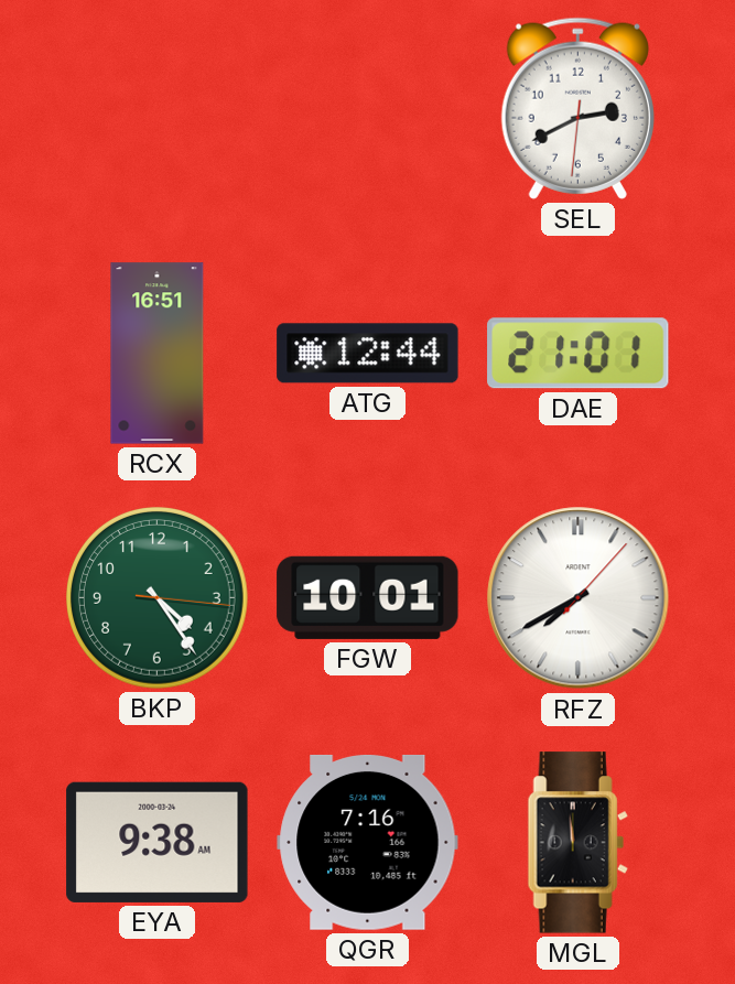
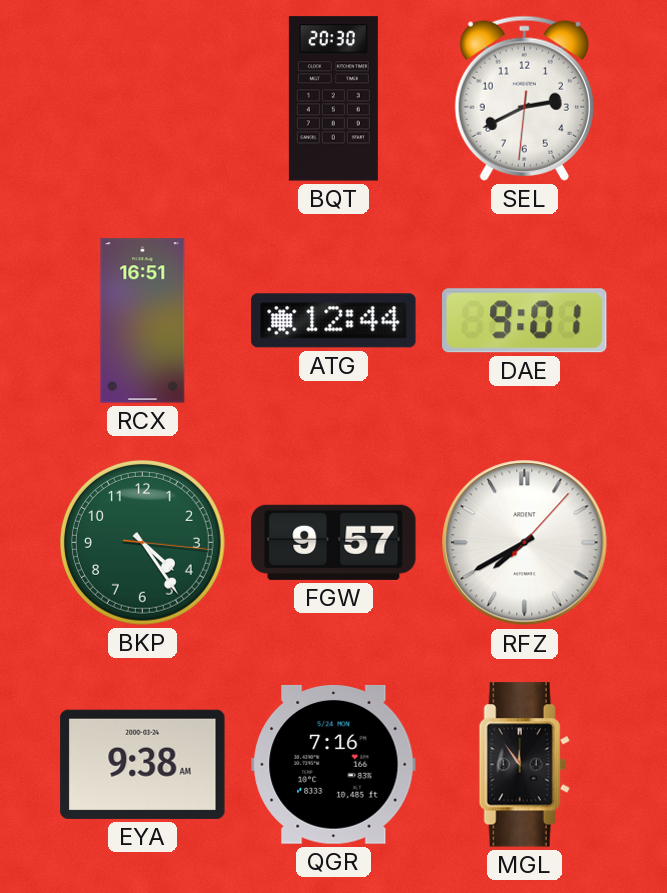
BQT: none -> 20:30
DAE: 21:01 -> 9:01
FGW: 10:01 -> 9:57
MGL: 11:59 -> 11:54
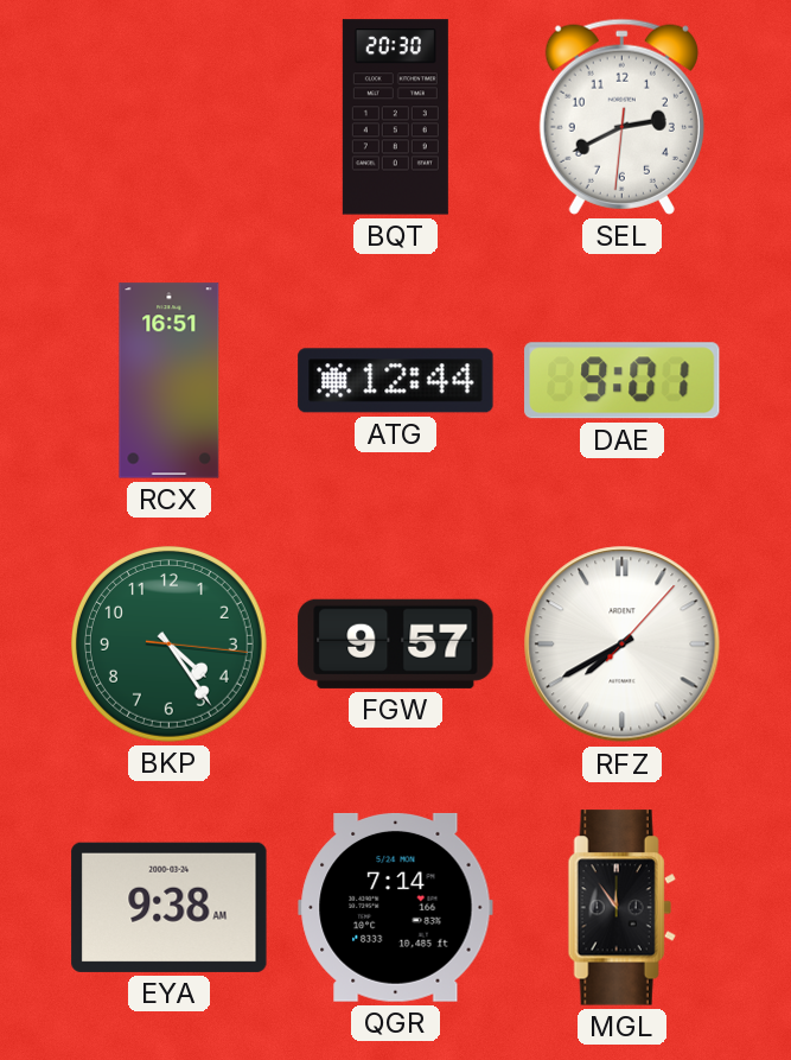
QGR: 7:16 -> 7:14
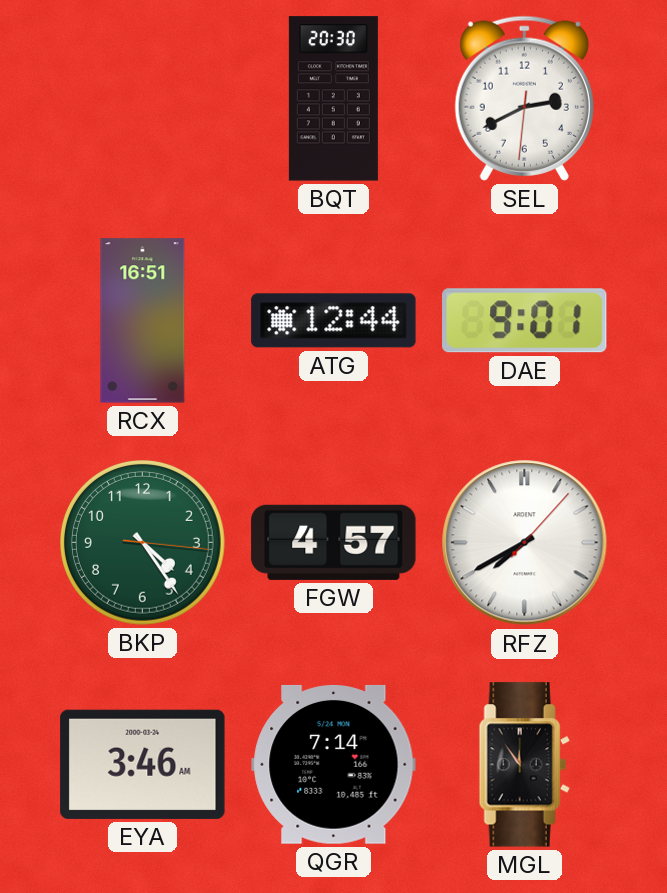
FGW: 9:57 -> 4:57
EYA: 9:38 -> 3:46
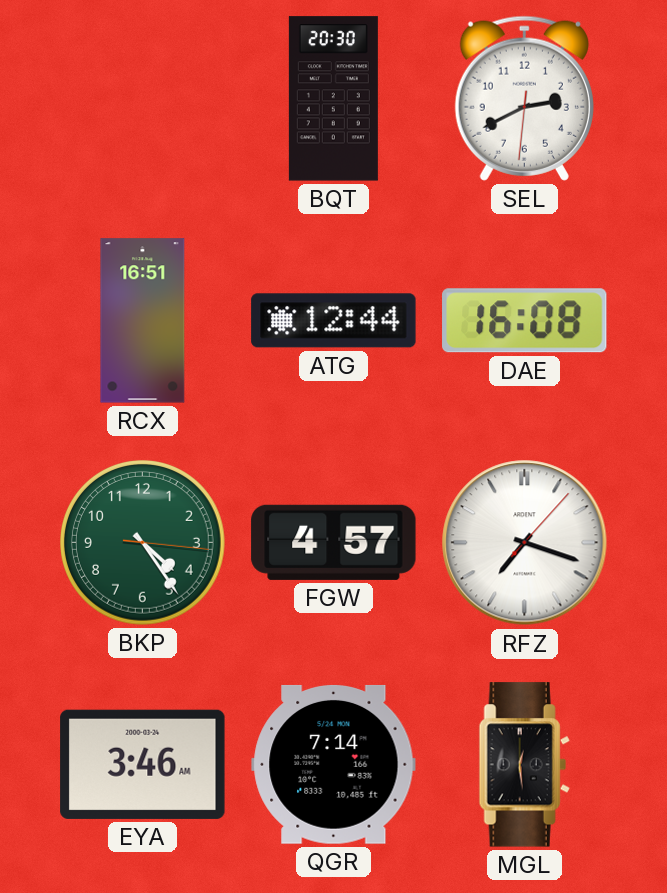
DAE: 9:01 -> 16:08
RFZ: 7:40 -> 7:18
MGL: 11:54 -> 12:29
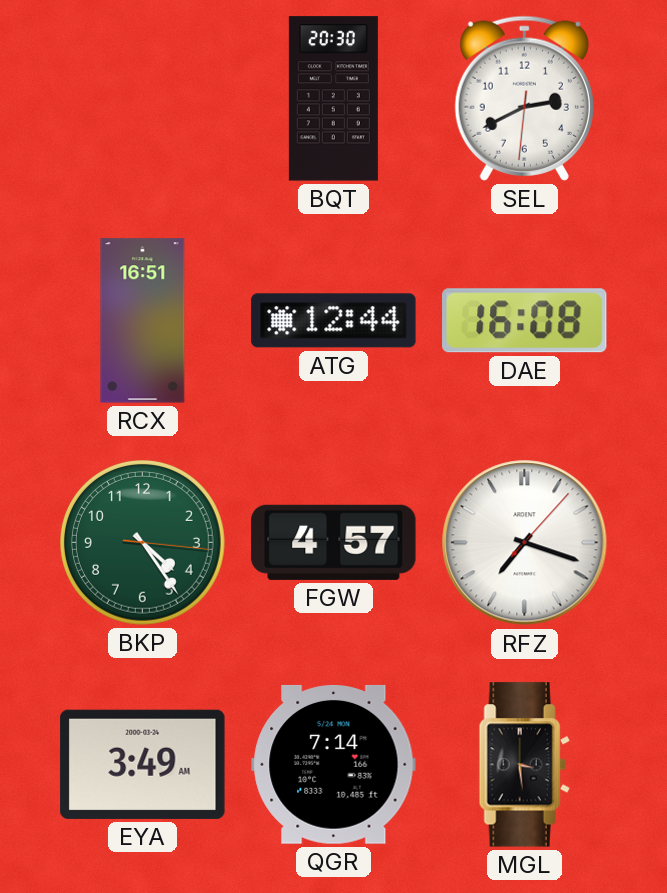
EYA: 3:46 -> 3:49
MGL: 12:29 -> 3:29
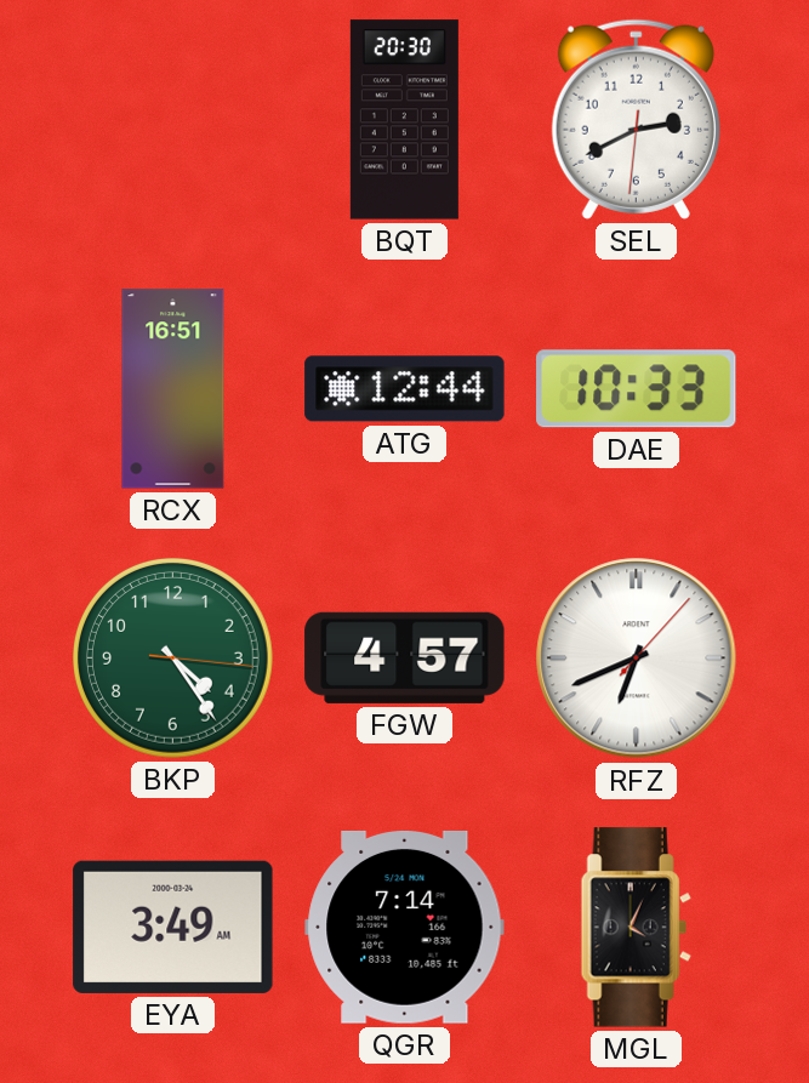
DAE: 16:08 -> 10:33
RFZ: 7:18 -> 6:41
MGL: 3:29 -> 4:04
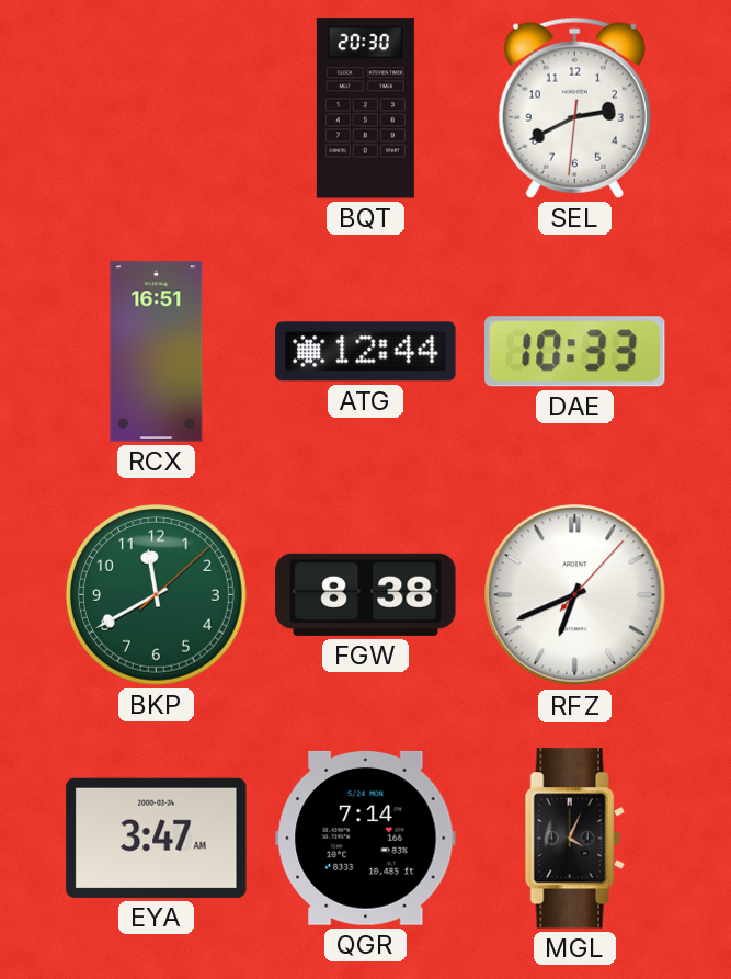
BKP: 4:24 -> 11:40
FGW: 4:57 -> 8:38
EYA: 3:49 -> 3:47
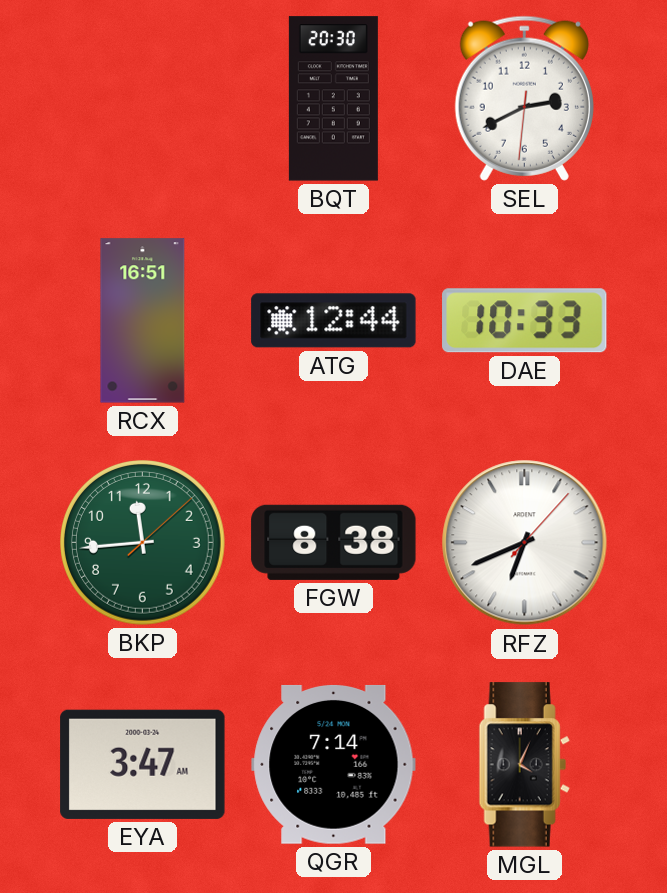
BKP: 11:40 -> 11:44
